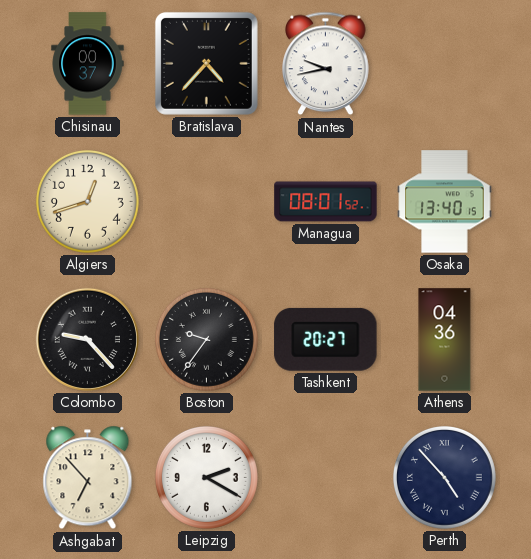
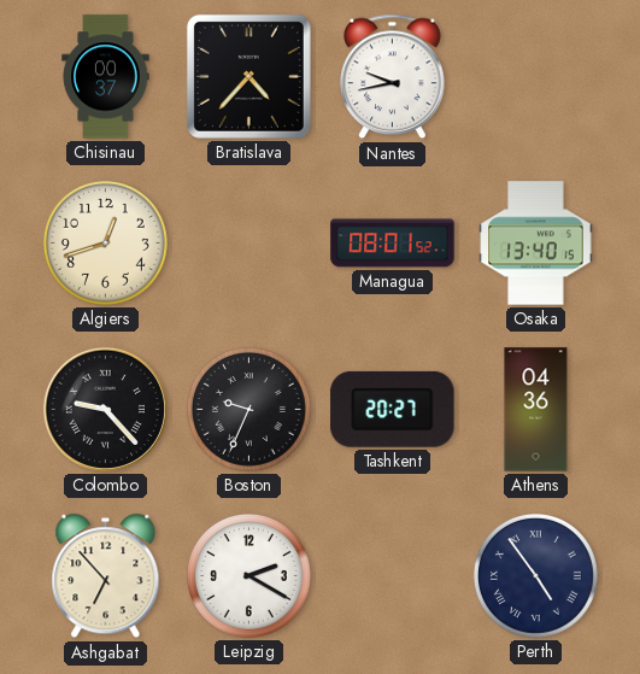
Boston: 9:36 -> 9:34
Perth: 4:53 -> 4:54
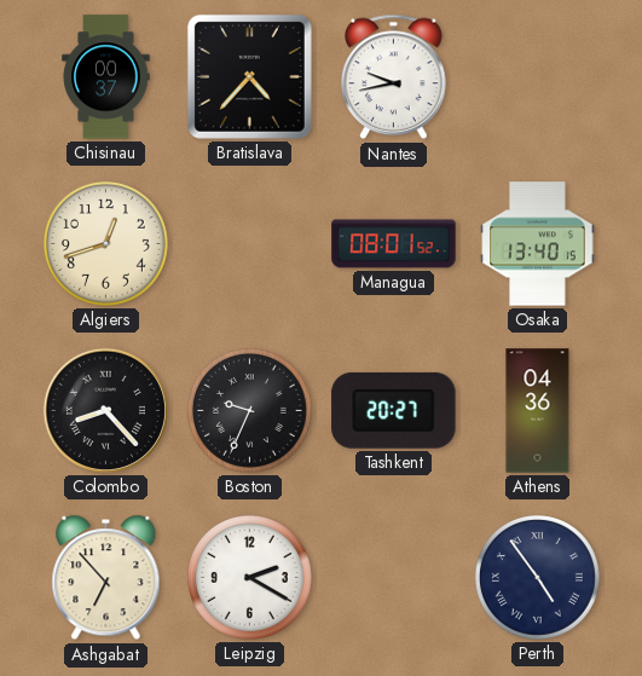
Colombo: 9:23 -> 8:23
